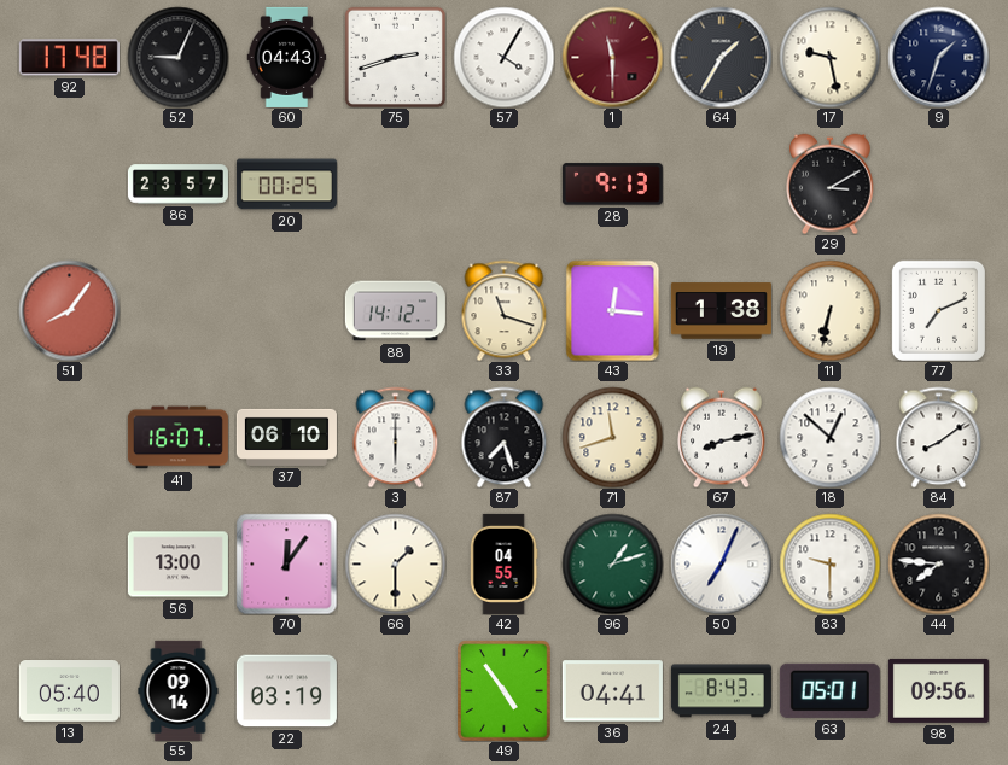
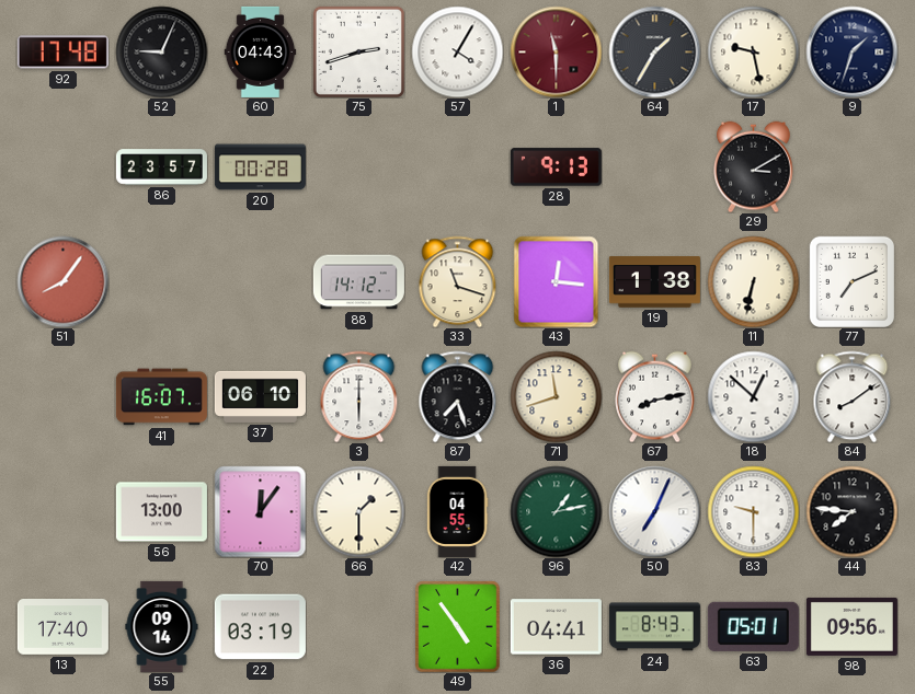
20: 00:25 -> 00:28
96: 1:12 -> 1:13
13: 05:40 -> 17:40
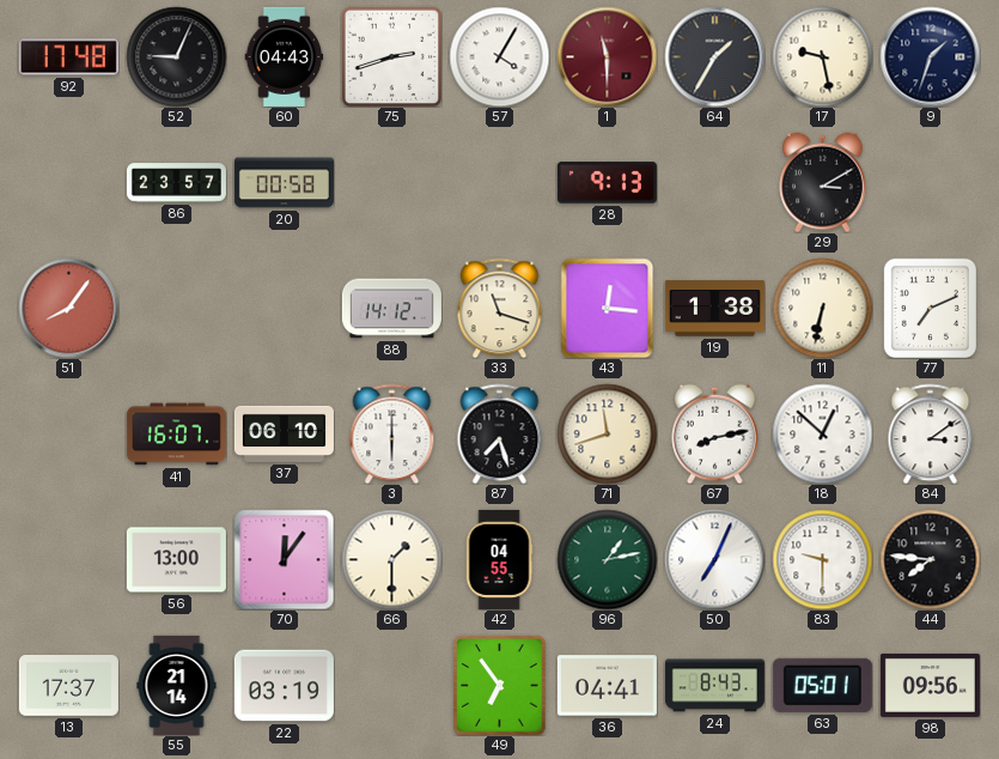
20: 00:28 -> 00:58
84: 8:09 -> 3:09
13: 17:40 -> 17:37
55: 09:14 -> 21:14
49: 4:54 -> 6:54
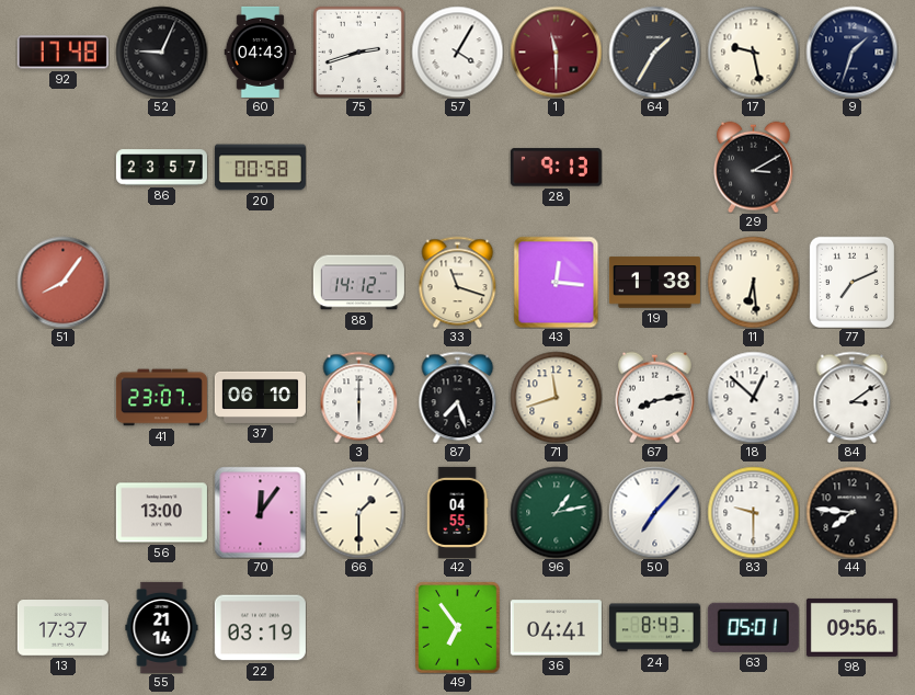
11: 6:32 -> 6:29
41: 16:07 -> 23:07
50: 7:04 -> 7:07
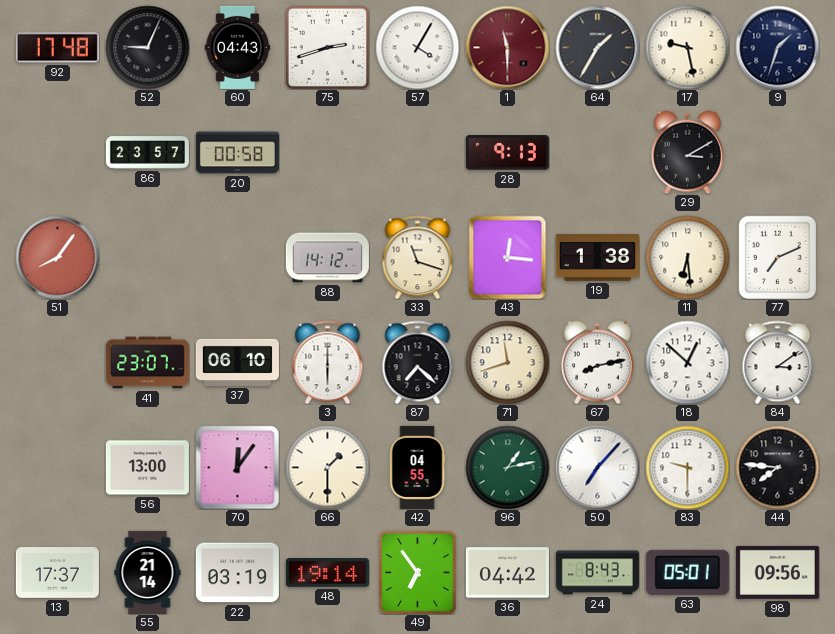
87: 7:27 -> 7:22
48: none -> 19:14
36: 04:41 -> 04:42
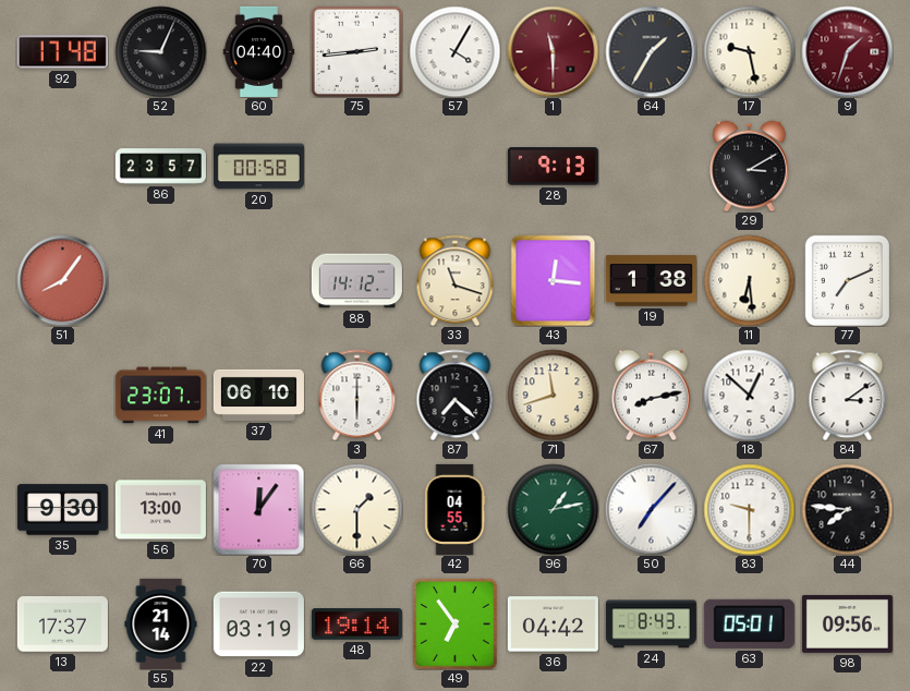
60: 04:43 -> 04:40
75: 2:42 -> 2:44
9 dial: navy -> burgundy
35: none -> 9:30
